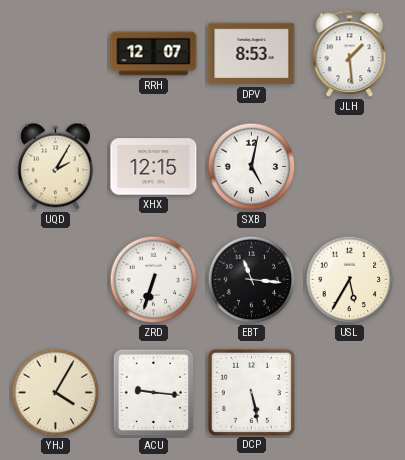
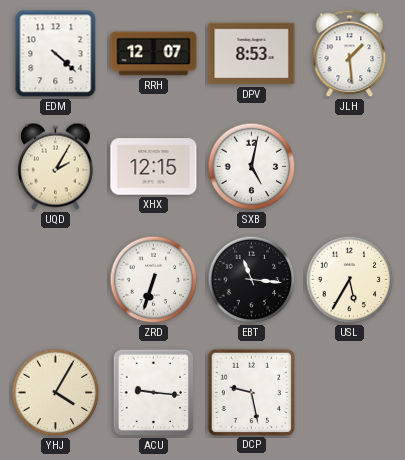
EDM: none -> 4:22
DCP: 5:28 -> 9:28
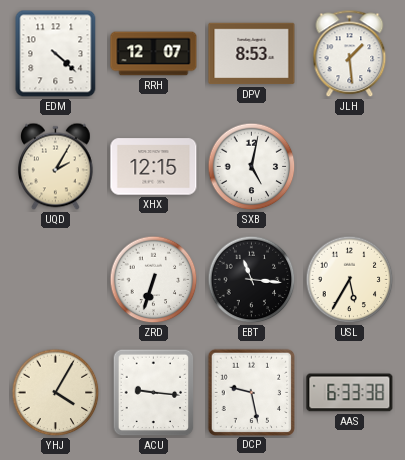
AAS: none -> 6:33
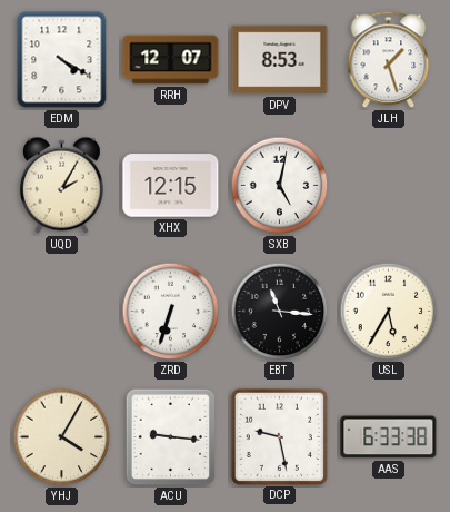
EDM: 4:22 -> 4:20
JLH: 1:29 -> 1:27
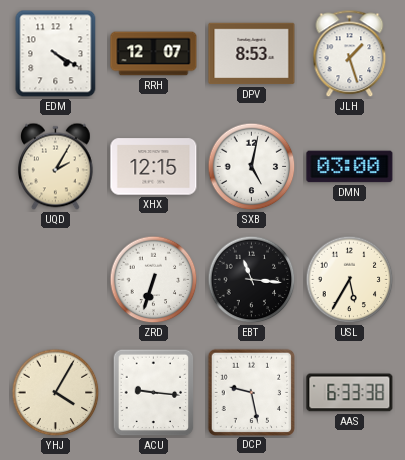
DMN: none -> 03:00
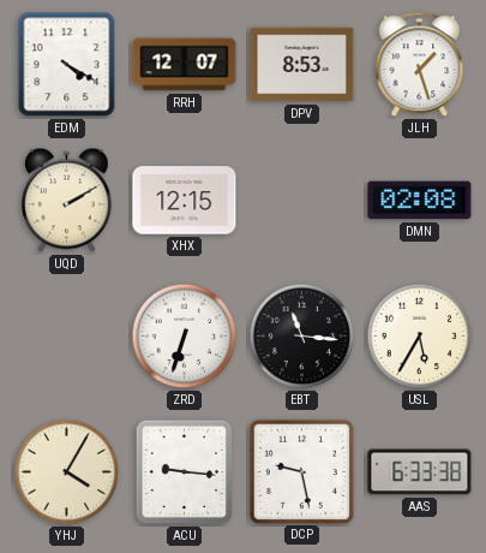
UQD: 2:05 -> 2:10
SXB: 5:02 -> none
DMN: 03:00 -> 02:08
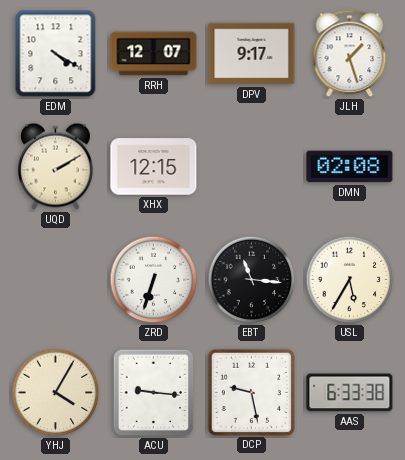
DPV: 8:53 -> 9:17
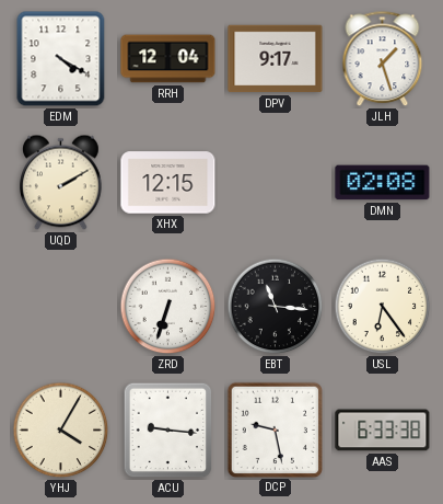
RRH: 12:07 -> 12:04
USL: 5:35 -> 6:24
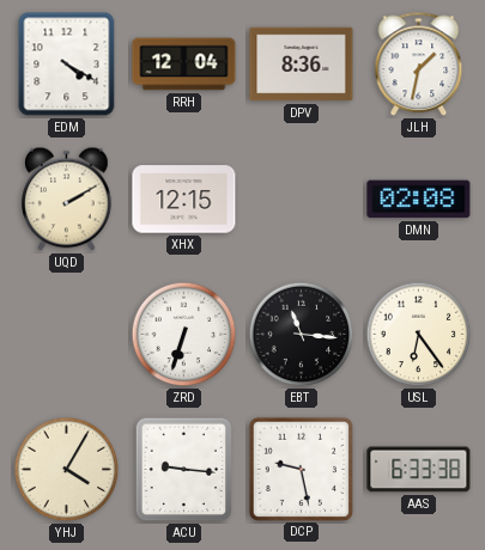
DPV: 9:17 -> 8:36
JLH: 1:27 -> 1:32
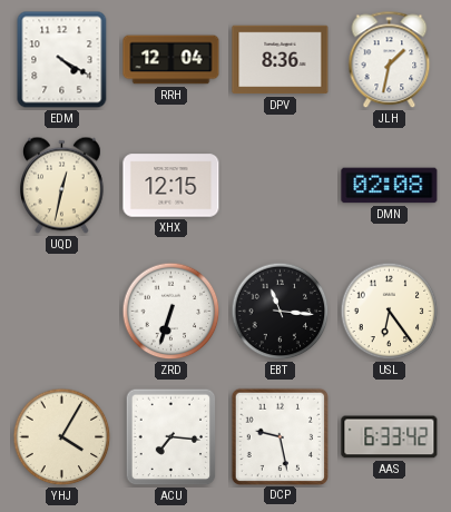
UQD: 2:10 -> 12:32
ACU: 9:16 -> 7:16
AAS: 6:33:38 -> 6:33:42
